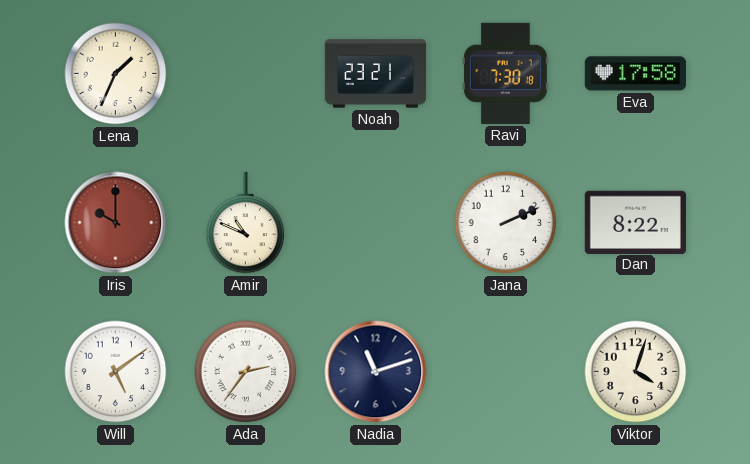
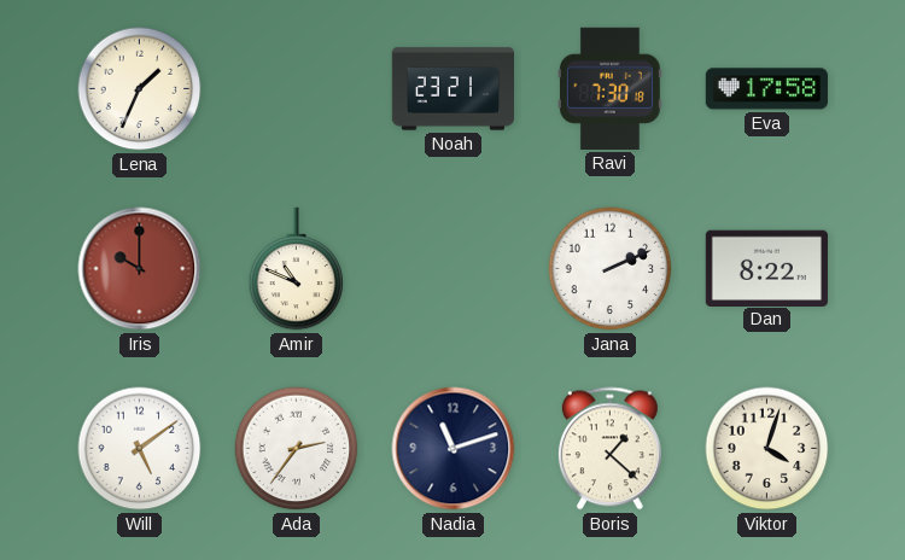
Boris: none -> 1:22
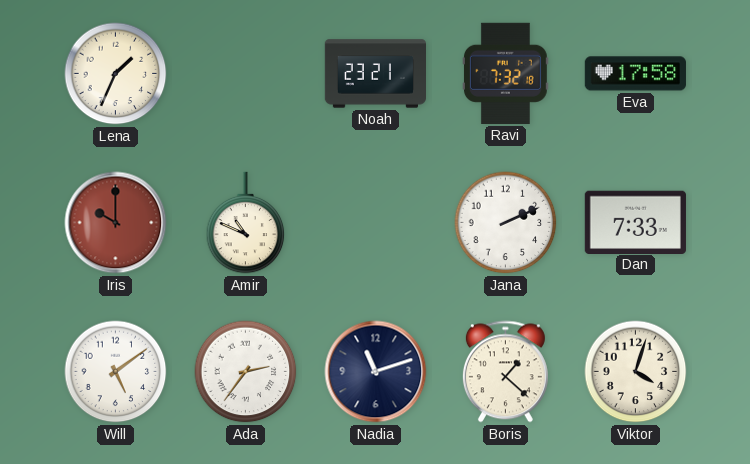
Ravi: 7:30 -> 7:32
Dan: 8:22 -> 7:33
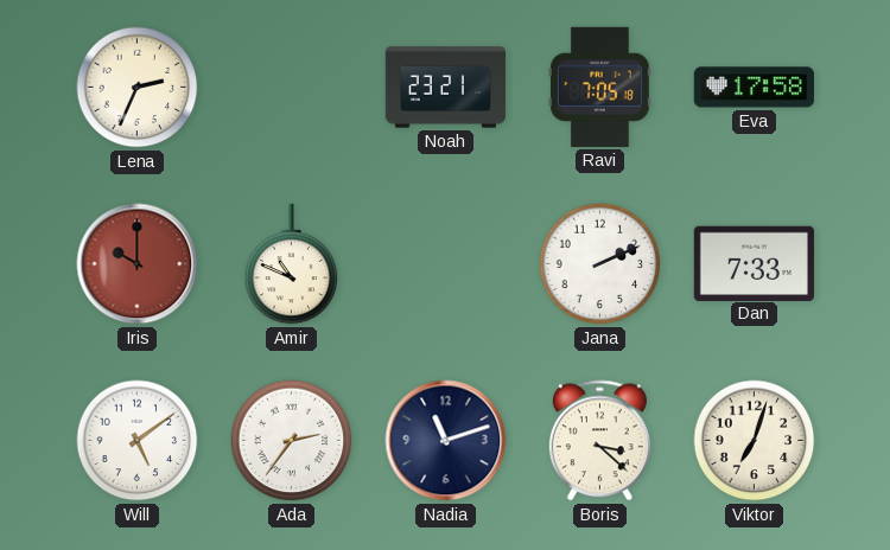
Lena: 1:34 -> 2:34
Ravi: 7:32 -> 7:05
Boris: 1:22 -> 3:22
Viktor: 4:03 -> 7:03
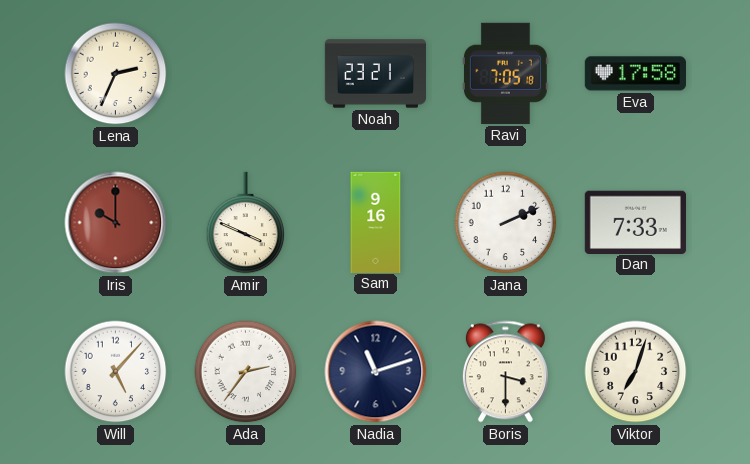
Amir: 10:49 -> 3:49
Sam: none -> 9:16
Will: 5:09 -> 5:07
Boris: 3:22 -> 3:30
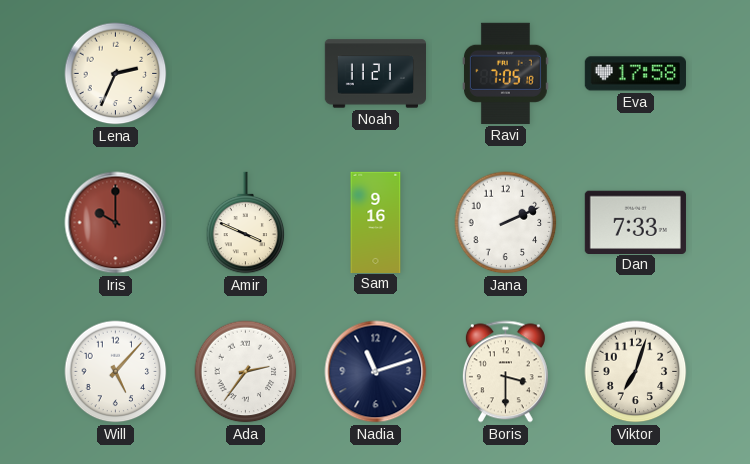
Noah: 23:21 -> 11:21
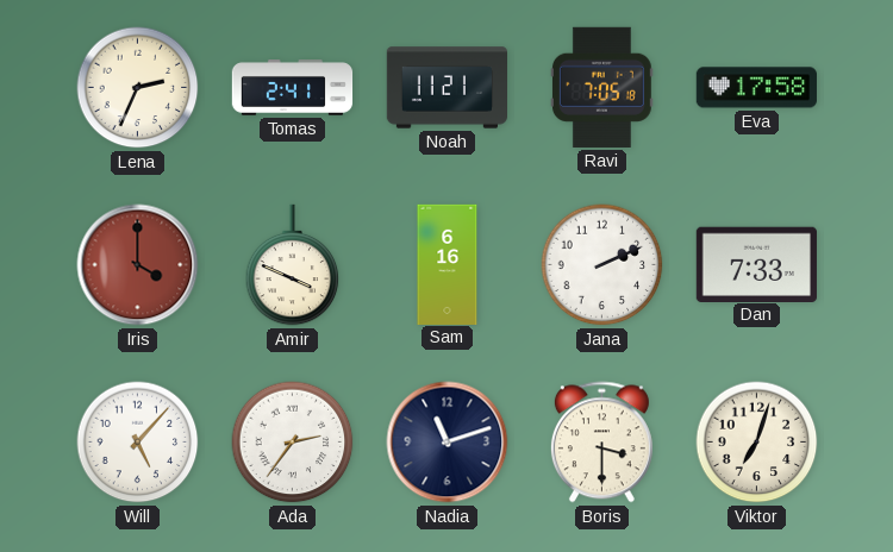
Tomas: none -> 2:41
Iris: 10:00 -> 4:00
Sam: 9:16 -> 6:16
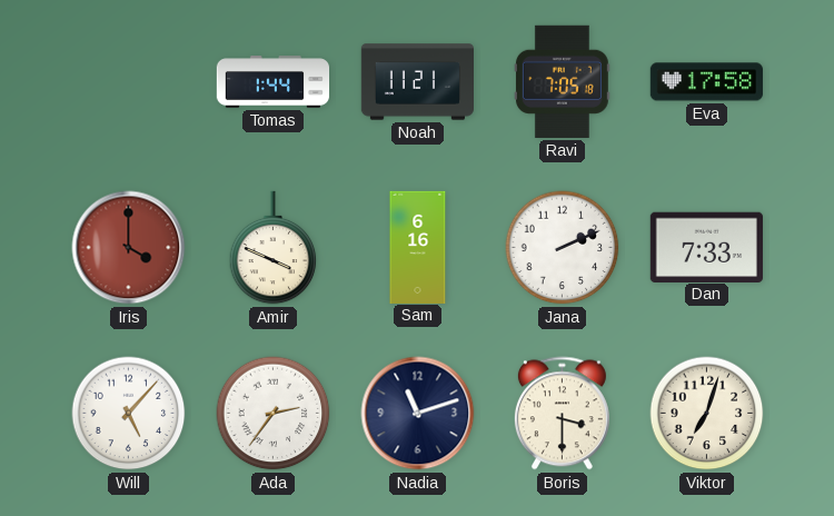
Lena: 2:34 -> none
Tomas: 2:41 -> 1:44
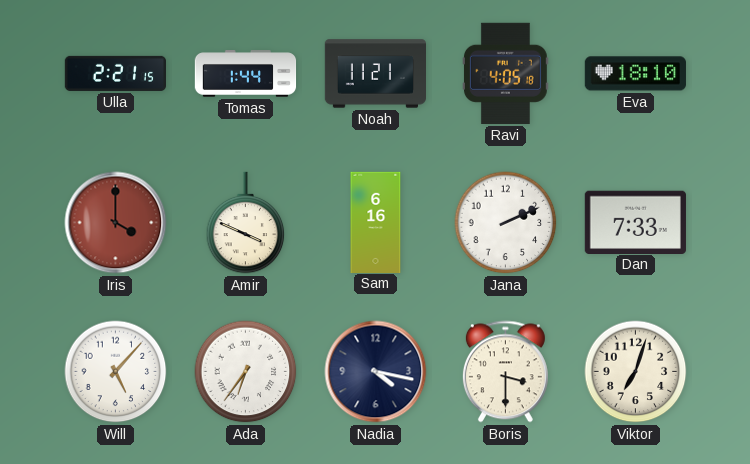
Ulla: none -> 2:21
Ravi: 7:05 -> 4:05
Eva: 17:58 -> 18:10
Ada: 2:36 -> 6:36
Nadia: 11:12 -> 4:17
